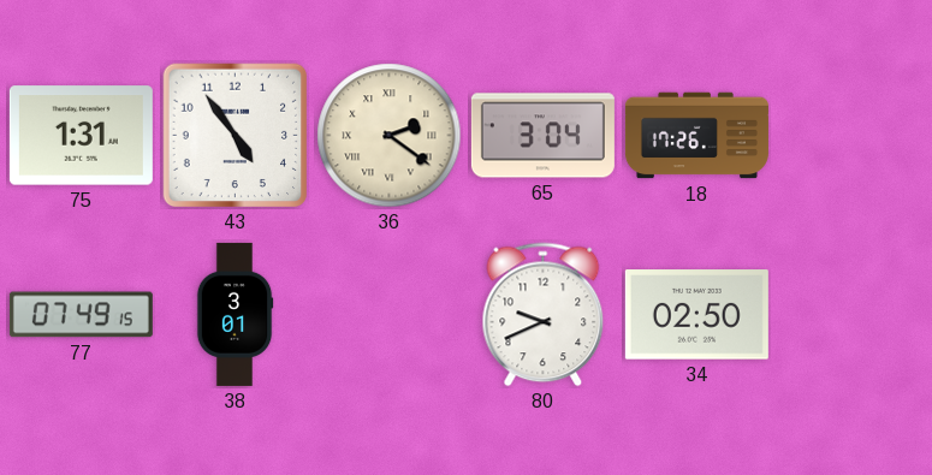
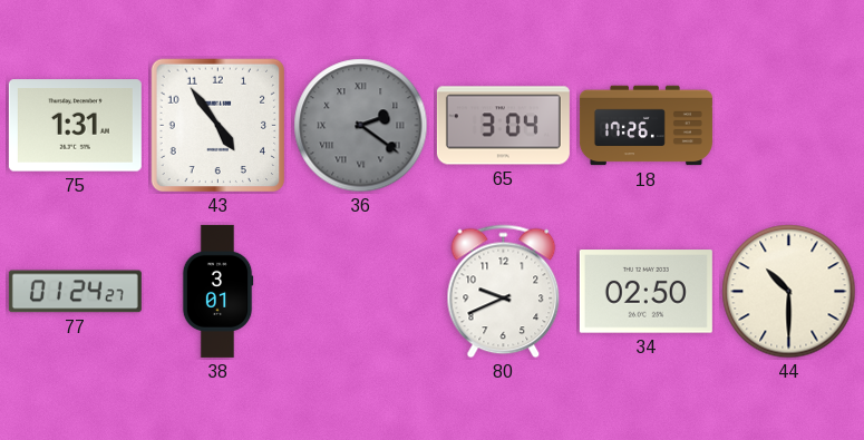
36 dial: cream -> grey
77: 07:49 -> 01:24
44: none -> 10:30
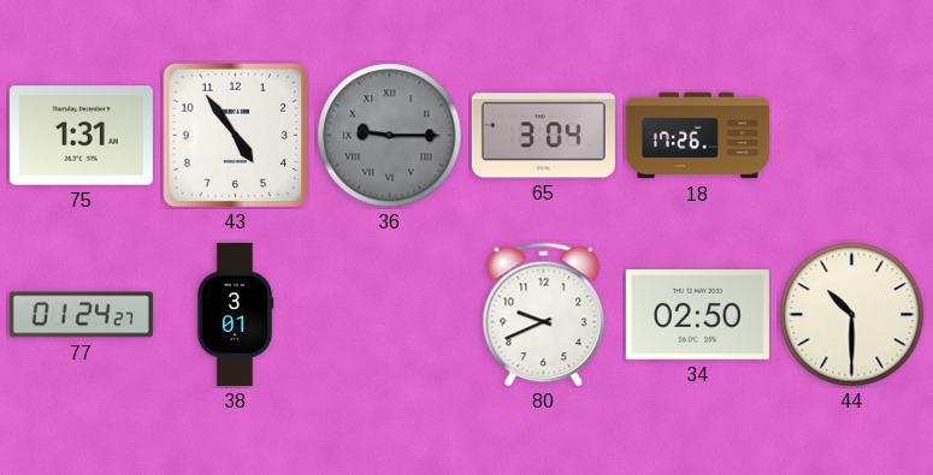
36: 2:21 -> 9:15
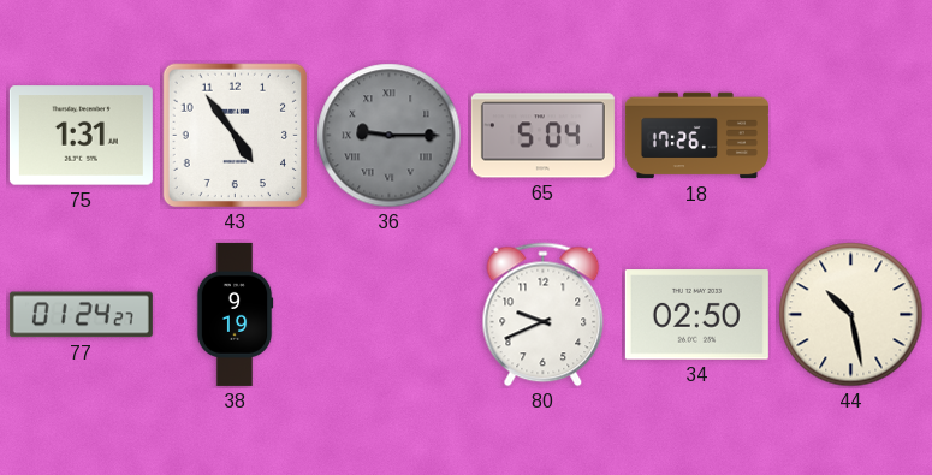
65: 3:04 -> 5:04
38: 3:01 -> 9:19
44: 10:30 -> 10:28
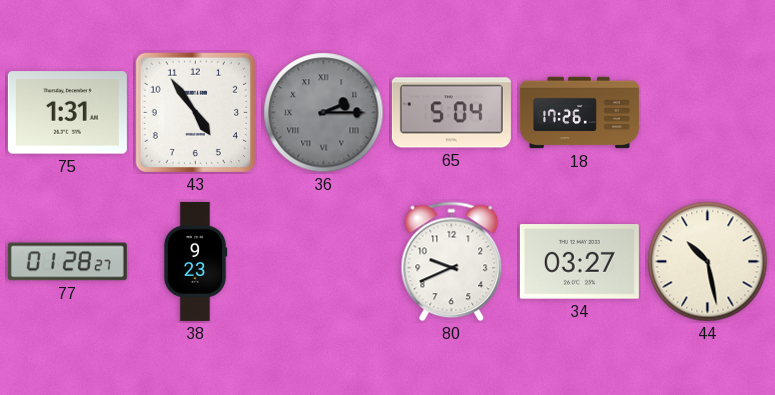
36: 9:15 -> 2:15
77: 01:24 -> 01:28
38: 9:19 -> 9:23
34: 02:50 -> 03:27
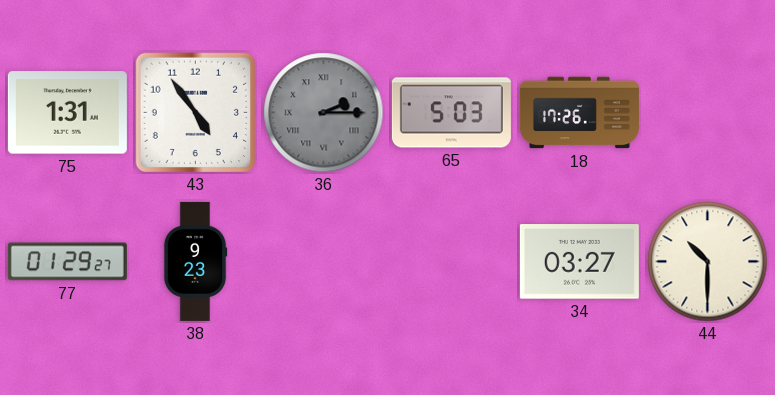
65: 5:04 -> 5:03
77: 01:28 -> 01:29
80: 9:41 -> none
44: 10:28 -> 10:30
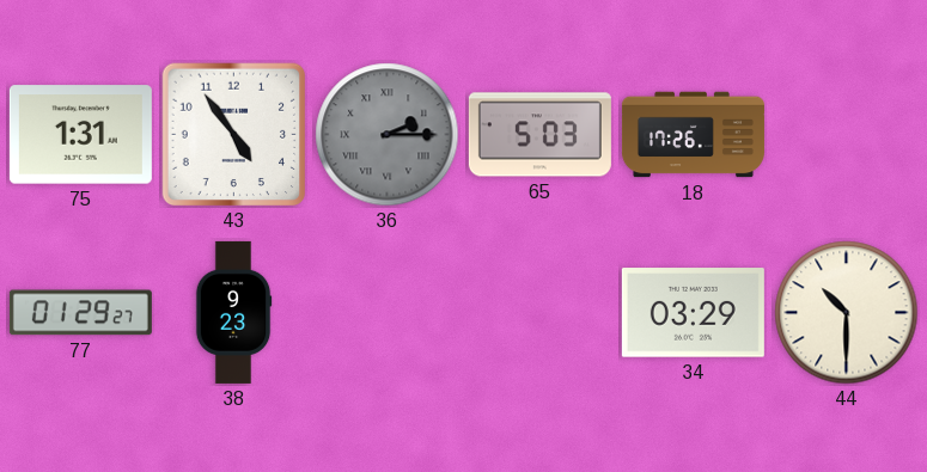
34: 03:27 -> 03:29
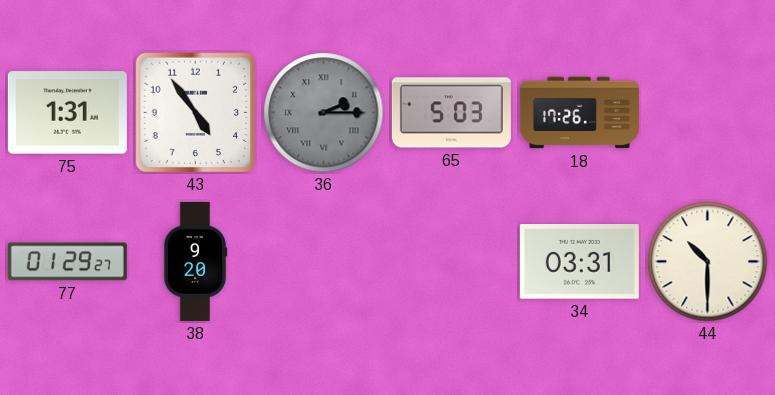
38: 9:23 -> 9:20
34: 03:29 -> 03:31
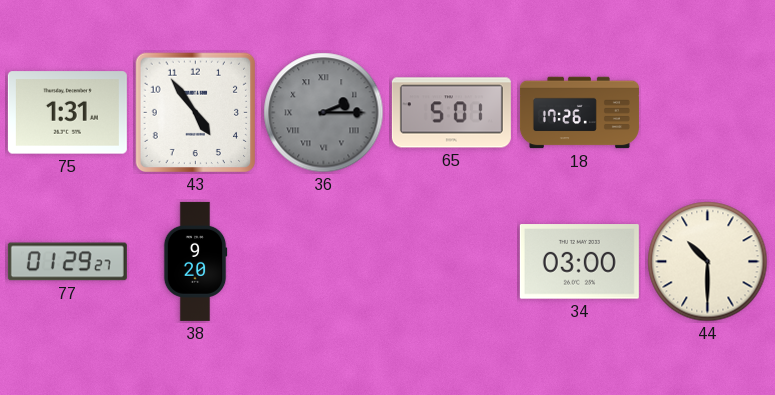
65: 5:03 -> 5:01
34: 03:31 -> 03:00
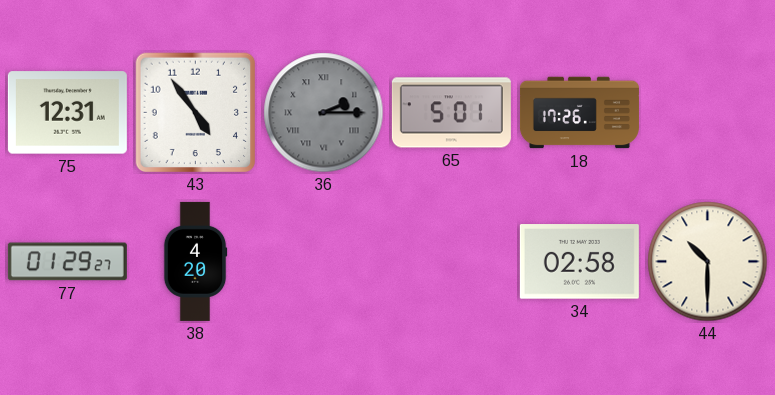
75: 1:31 -> 12:31
38: 9:20 -> 4:20
34: 03:00 -> 02:58
